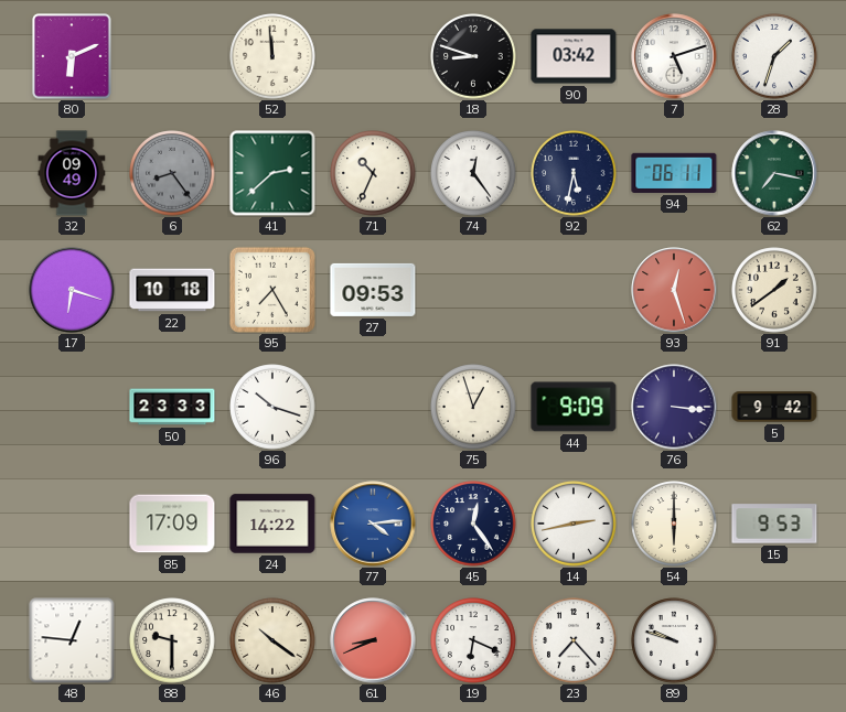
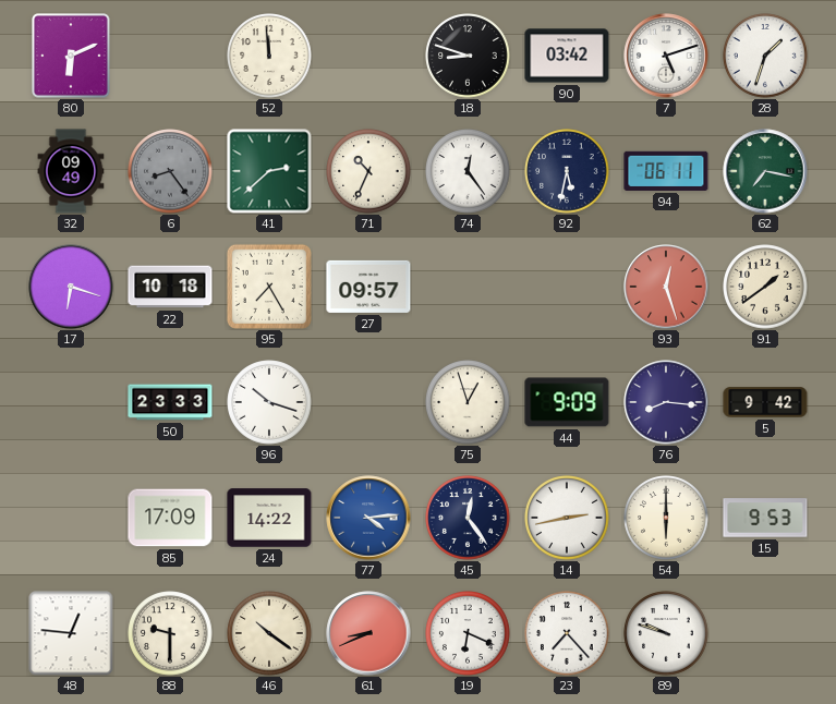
27: 09:53 -> 09:57
76: 3:16 -> 8:16
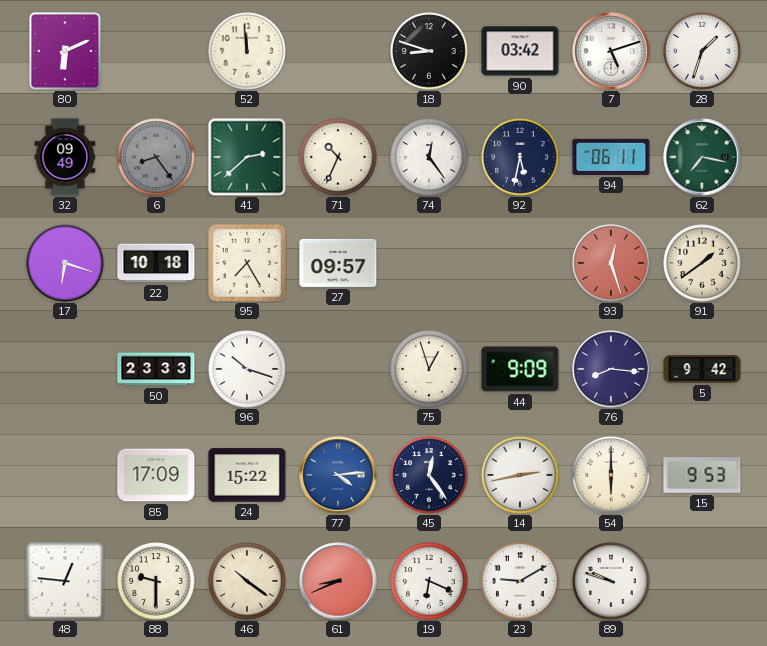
24: 14:22 -> 15:22
23: 7:23 -> 9:10
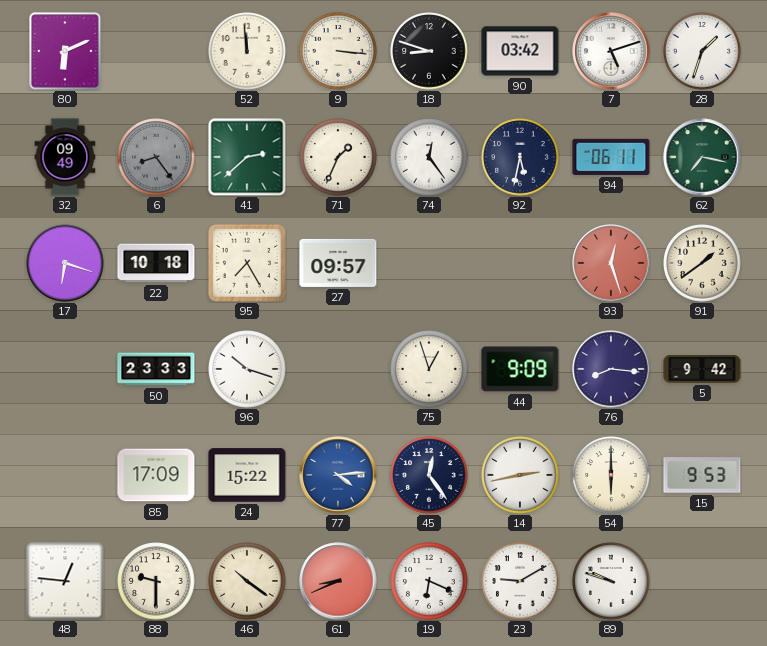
9: none -> 3:16
71: 10:34 -> 1:34
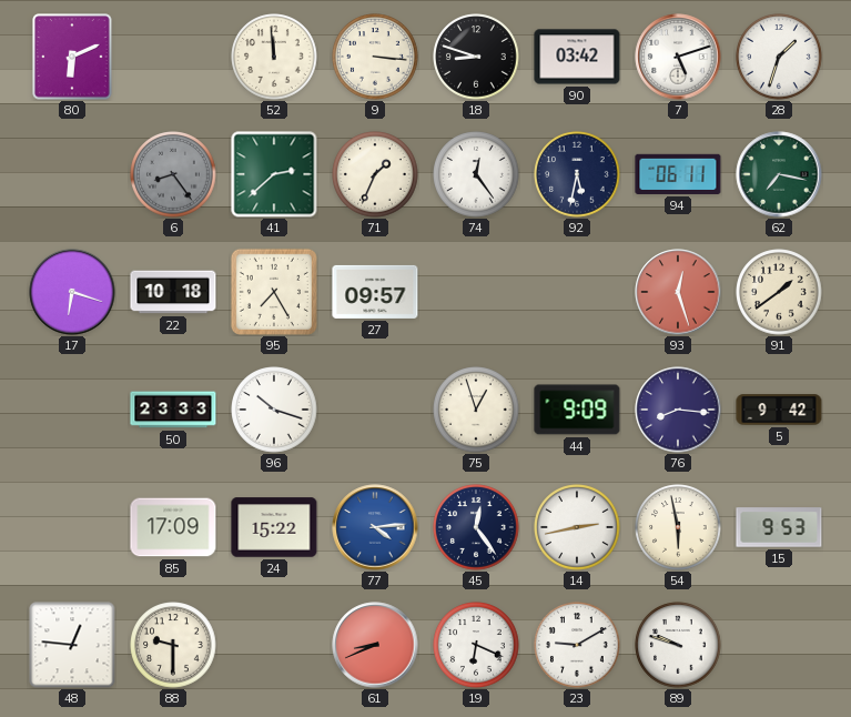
32: 09:49 -> none
54: 6:00 -> 5:58
46: 10:21 -> none
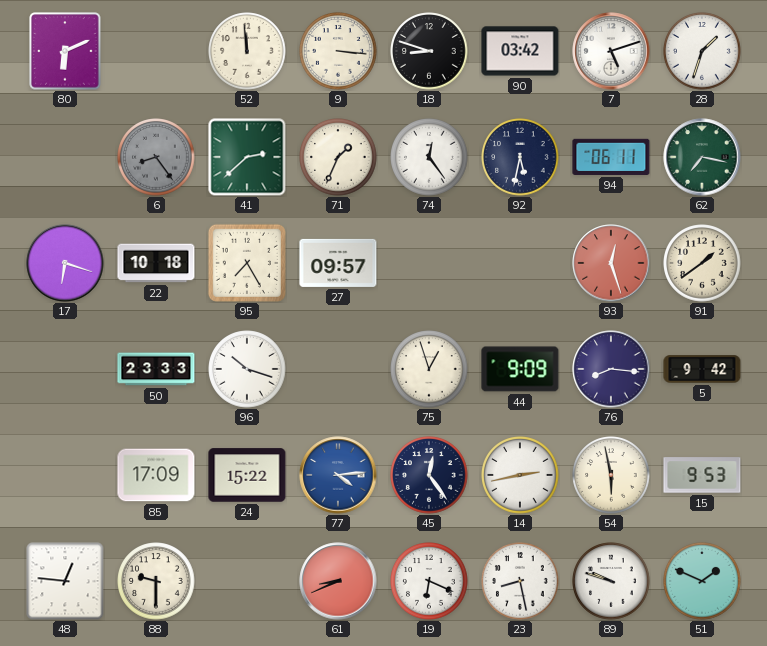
23: 9:10 -> 8:28
51: none -> 1:49
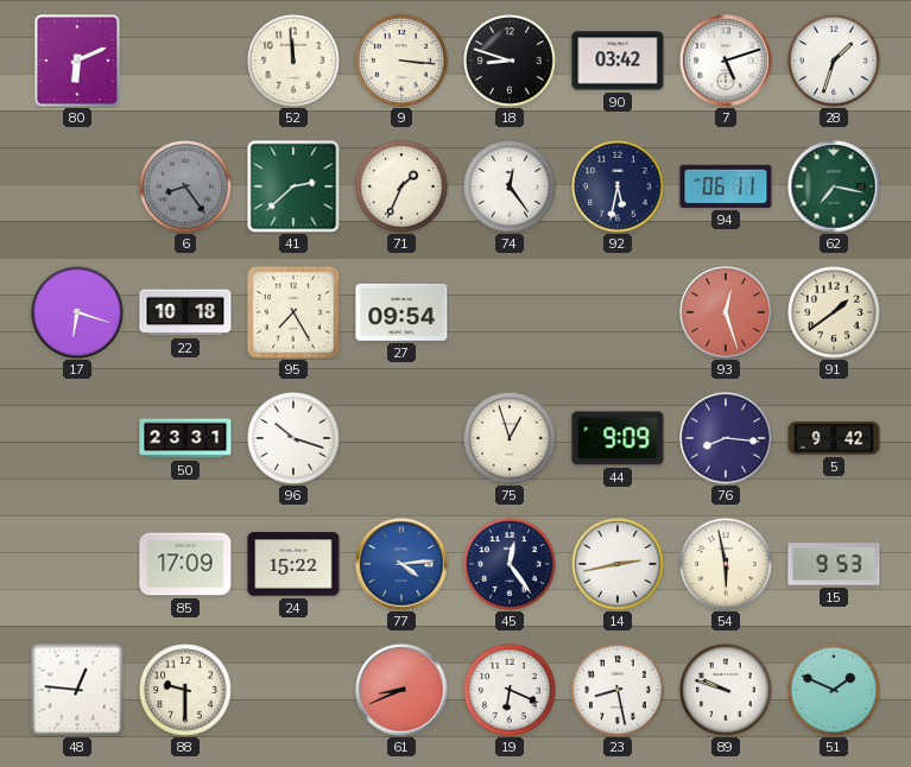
27: 09:57 -> 09:54
50: 23:33 -> 23:31
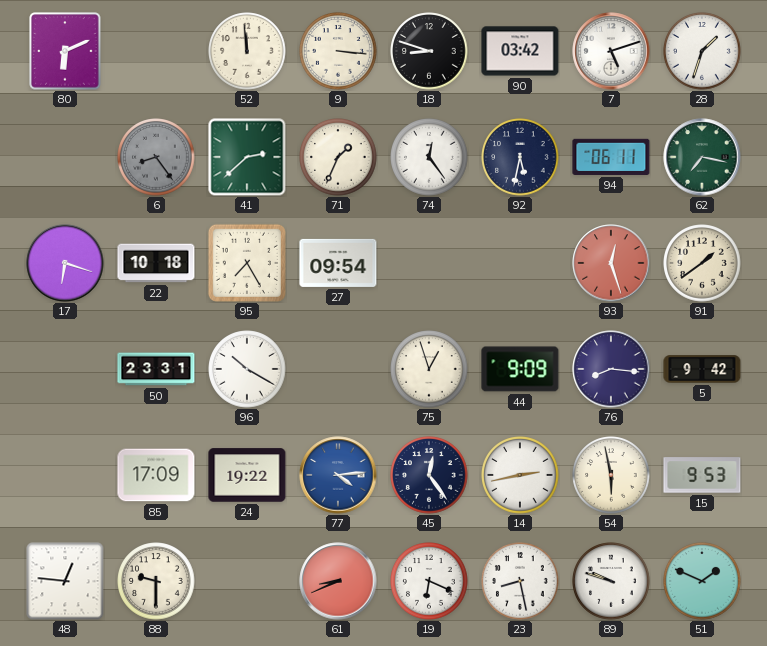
96: 10:18 -> 10:20
24: 15:22 -> 19:22
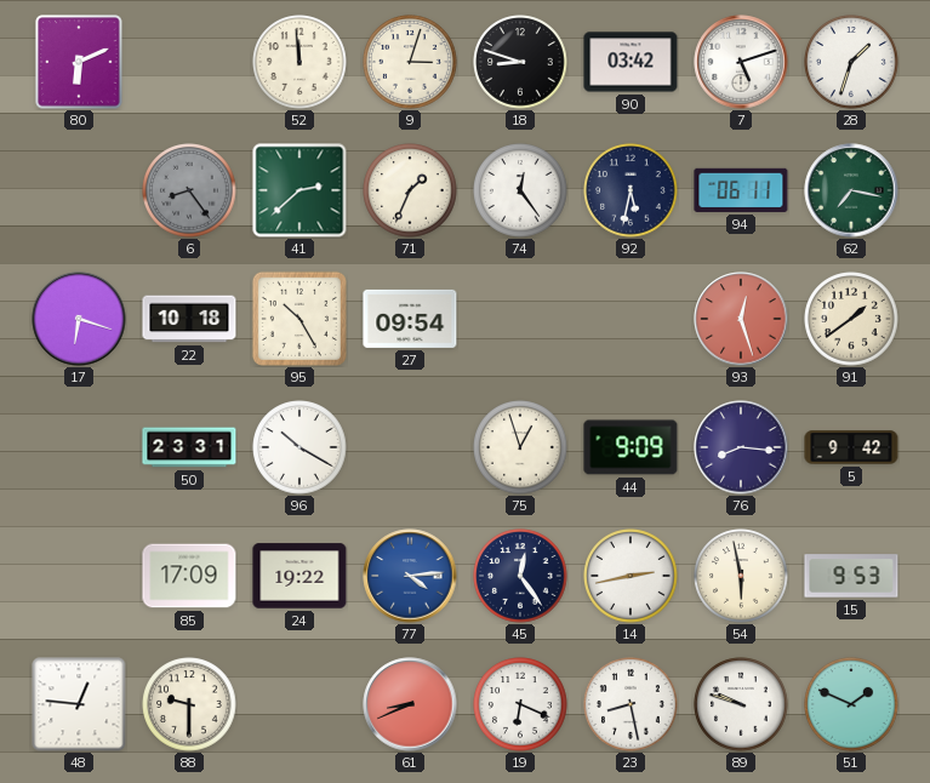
9: 3:16 -> 3:03
95: 7:25 -> 10:25
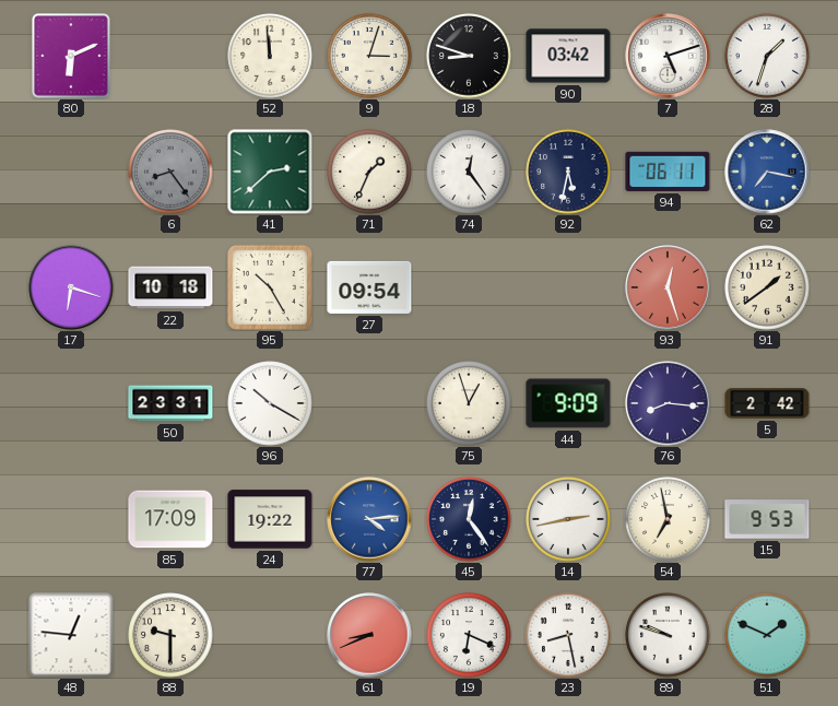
62 dial: green -> blue
5: 9:42 -> 2:42
54: 5:58 -> 6:58
